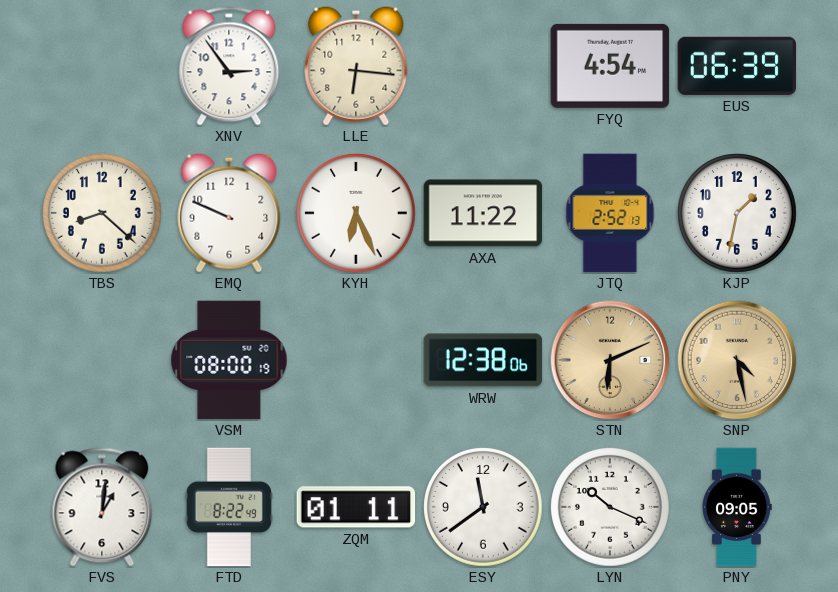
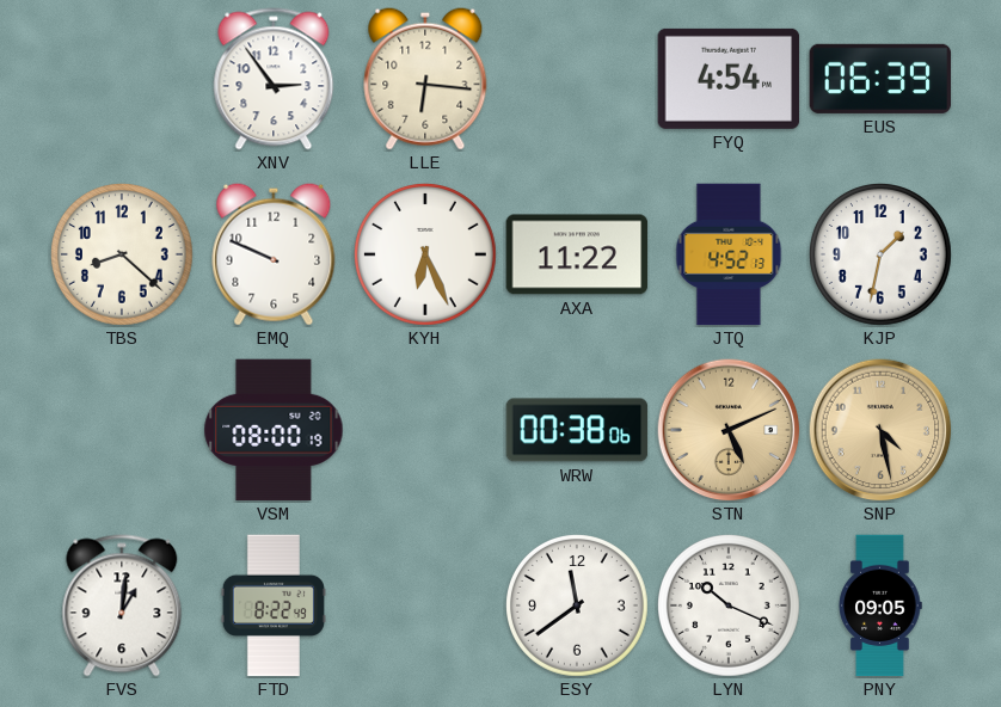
JTQ: 2:52 -> 4:52
WRW: 12:38 -> 00:38
STN: 6:11 -> 5:11
ZQM: 01:11 -> none
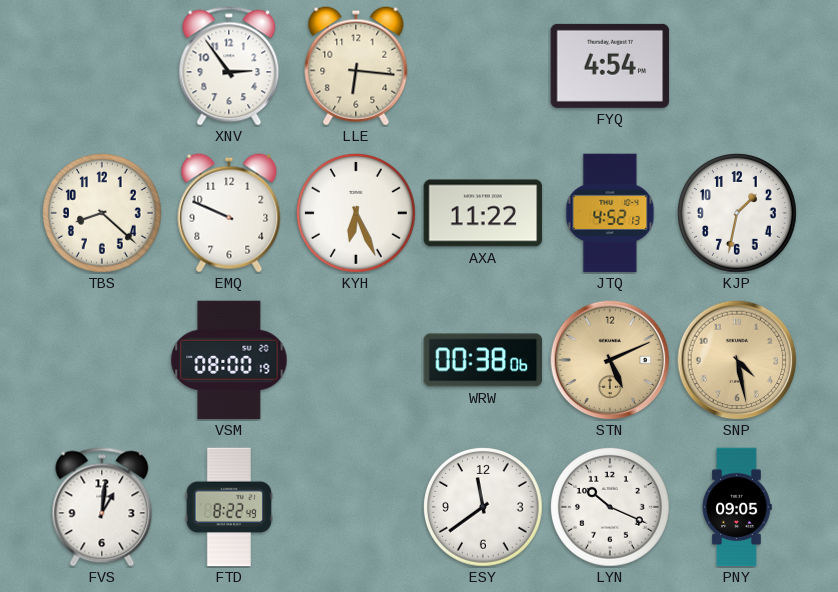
EUS: 06:39 -> none
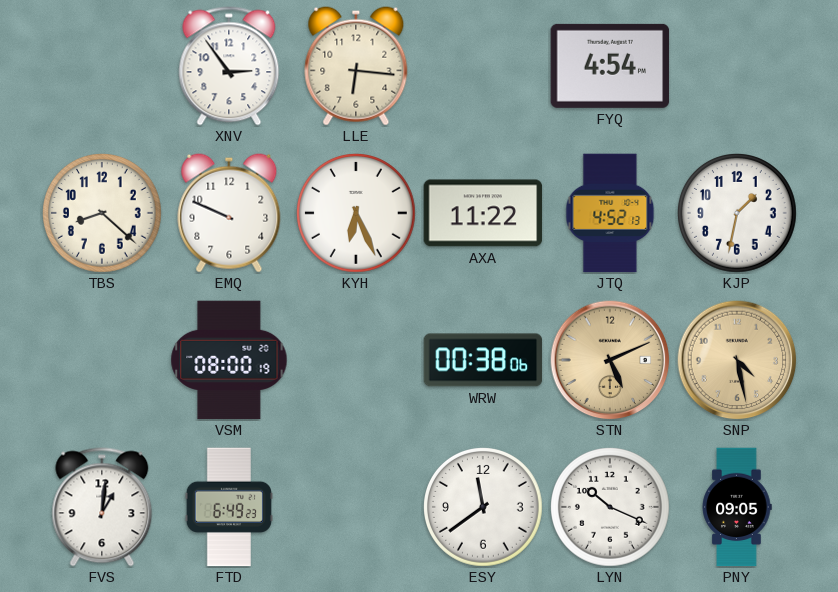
FTD: 8:22 -> 6:49
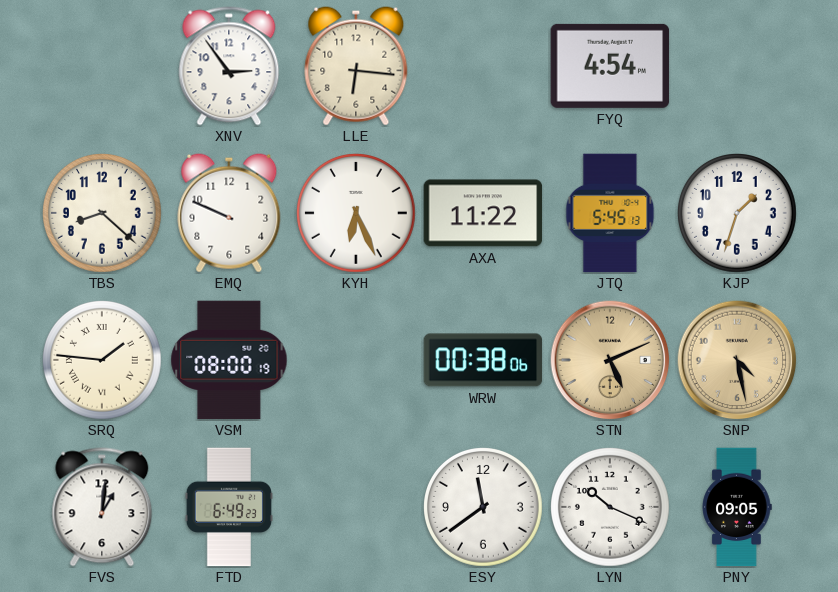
JTQ: 4:52 -> 5:45
KJP: 1:32 -> 1:33
SRQ: none -> 1:46
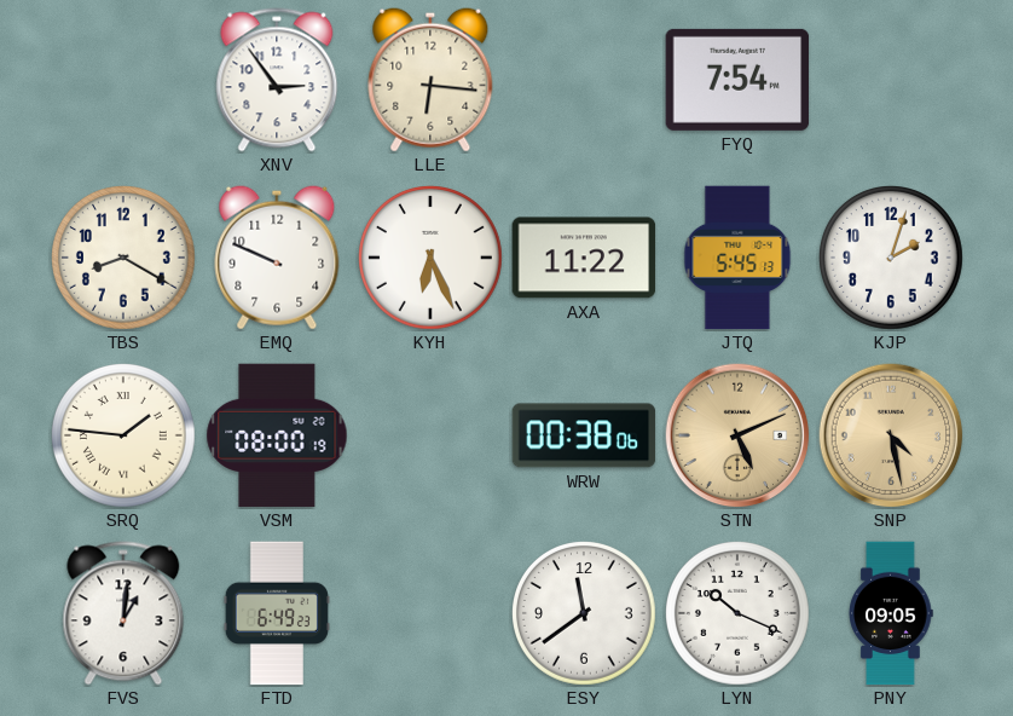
FYQ: 4:54 -> 7:54
TBS: 8:22 -> 8:20
KJP: 1:33 -> 2:03
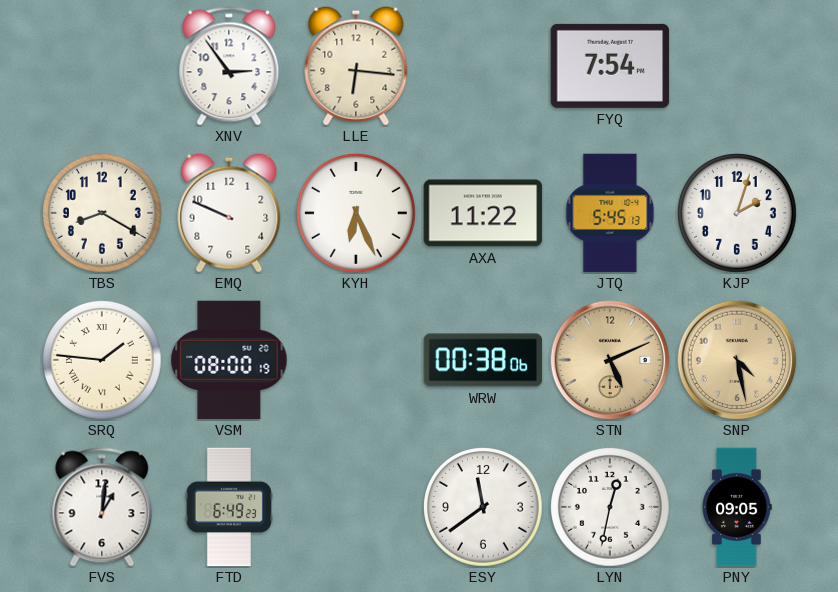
LYN: 10:19 -> 12:32
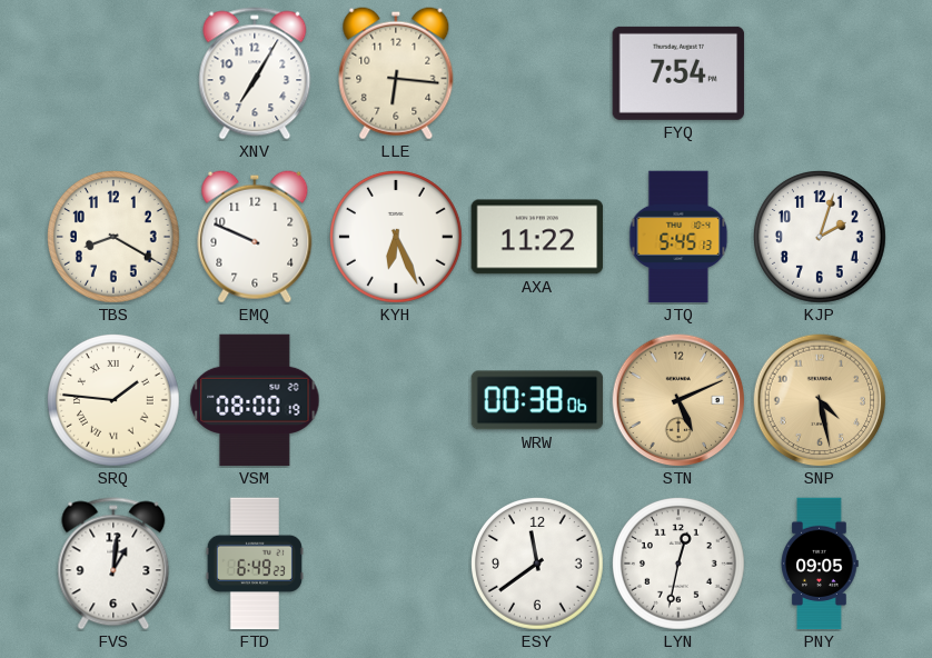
XNV: 2:54 -> 7:05
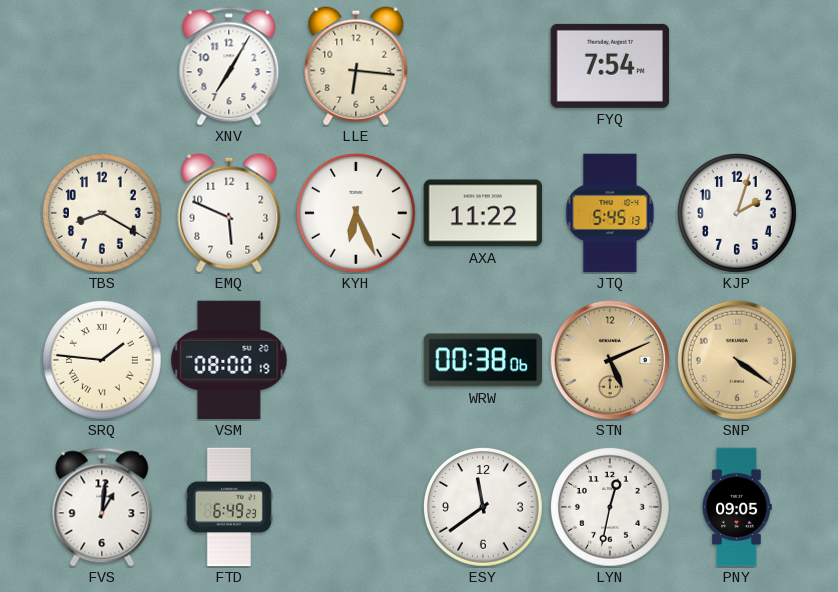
EMQ: 9:49 -> 5:49
SNP: 4:28 -> 4:21
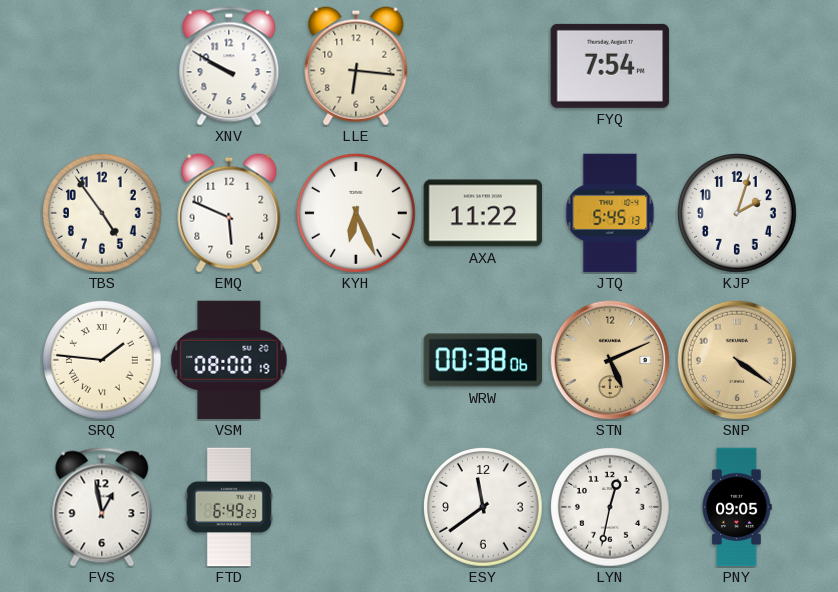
XNV: 7:05 -> 9:50
TBS: 8:20 -> 4:54
FVS: 1:01 -> 12:58
